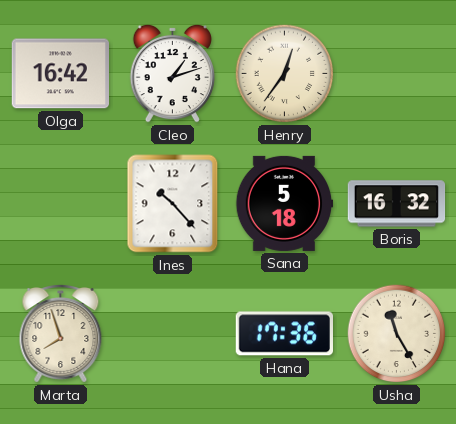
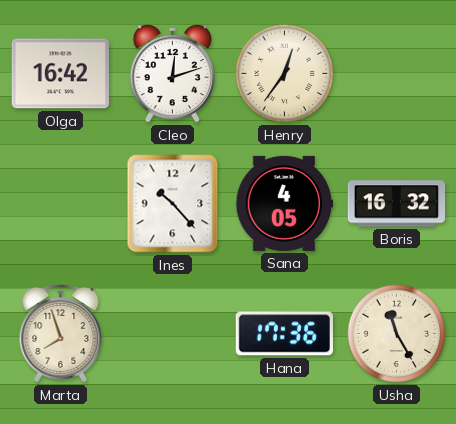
Cleo: 1:12 -> 12:12
Sana: 5:18 -> 4:05
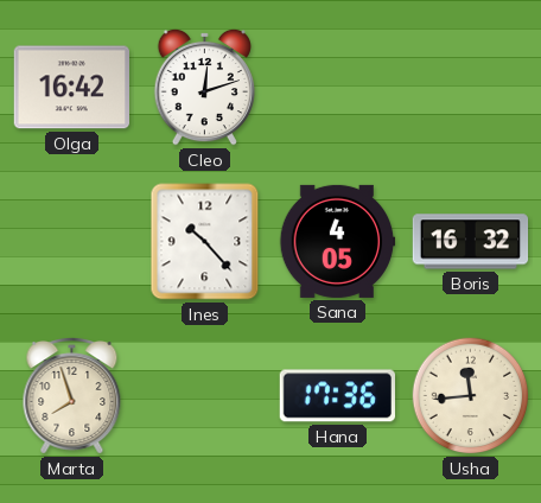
Henry: 12:36 -> none
Usha: 11:25 -> 11:44
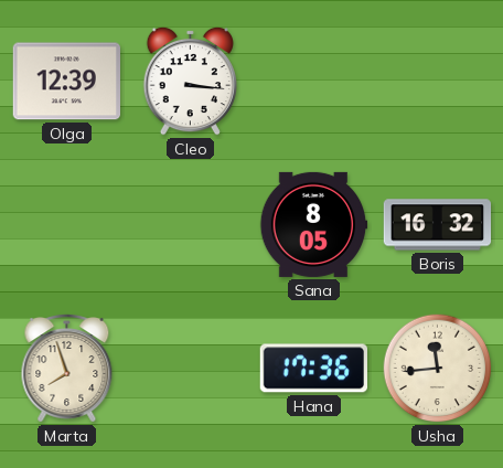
Olga: 16:42 -> 12:39
Cleo: 12:12 -> 3:16
Ines: 10:23 -> none
Sana: 4:05 -> 8:05
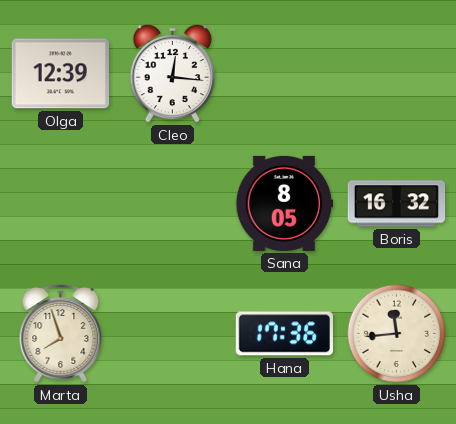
Cleo: 3:16 -> 12:16
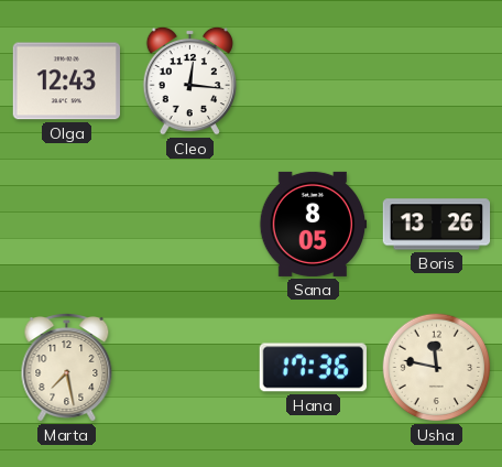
Olga: 12:39 -> 12:43
Boris: 16:32 -> 13:26
Marta: 7:57 -> 7:28
Usha: 11:44 -> 11:47
